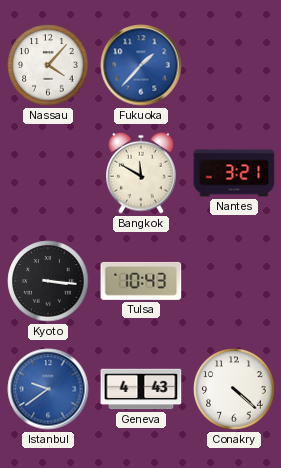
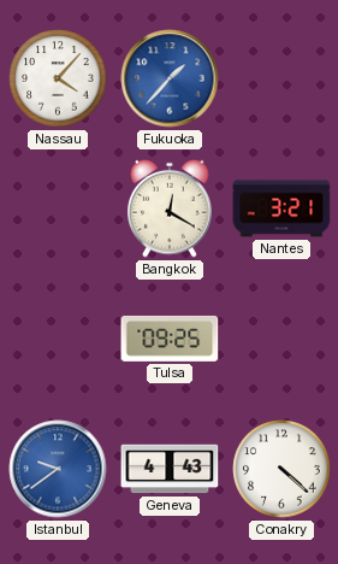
Bangkok: 11:50 -> 12:20
Kyoto: 3:16 -> none
Tulsa: 10:43 -> 09:25
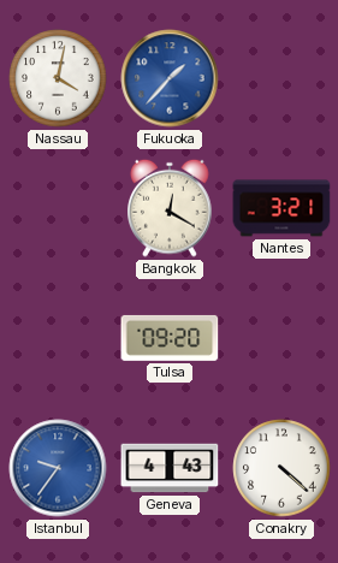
Nassau: 4:07 -> 4:02
Tulsa: 09:25 -> 09:20
Istanbul: 9:39 -> 9:36
